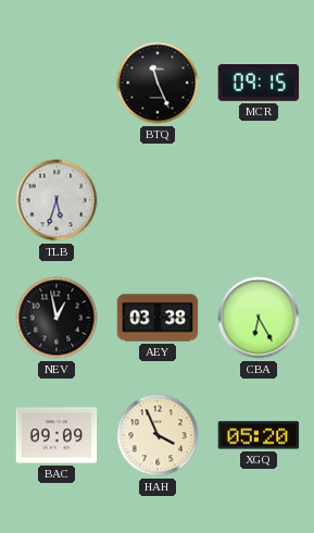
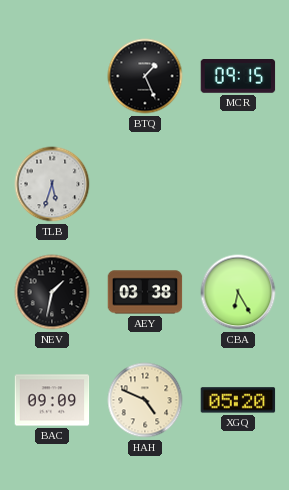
BTQ: 11:26 -> 1:26
NEV: 12:58 -> 1:32
HAH: 3:56 -> 4:49
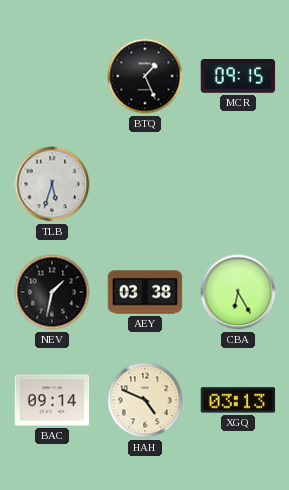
BAC: 09:09 -> 09:14
XGQ: 05:20 -> 03:13
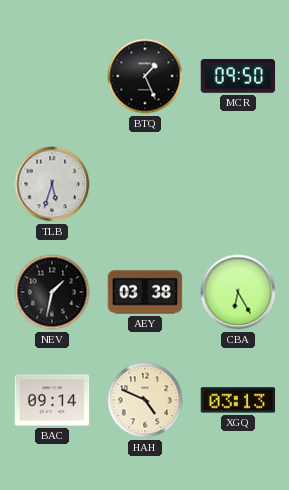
MCR: 09:15 -> 09:50
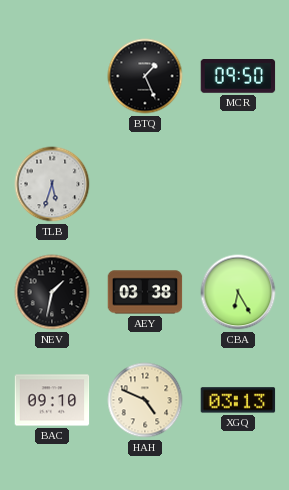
BAC: 09:14 -> 09:10
